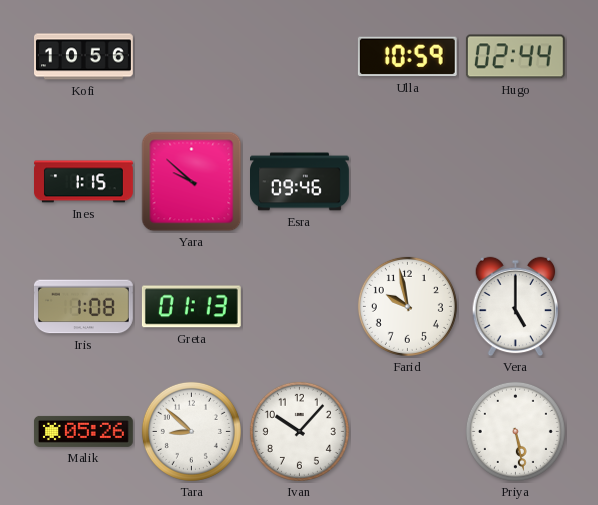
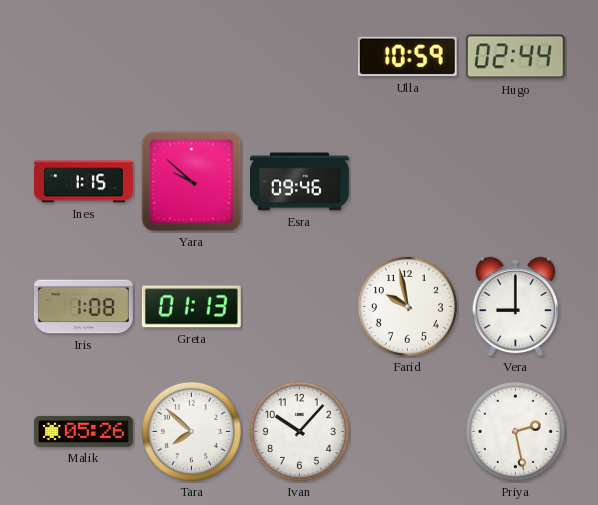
Kofi: 10:56 -> none
Vera: 5:00 -> 9:00
Tara: 8:52 -> 7:52
Priya: 5:28 -> 2:28
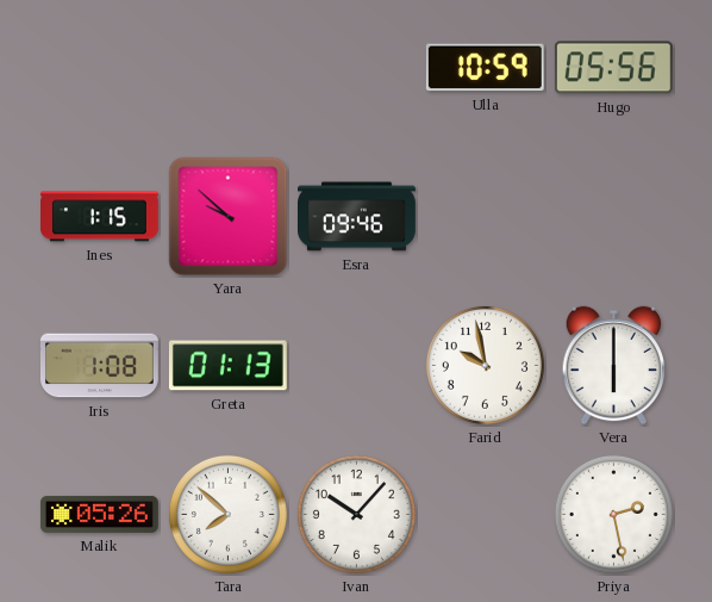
Hugo: 02:44 -> 05:56
Vera: 9:00 -> 6:00
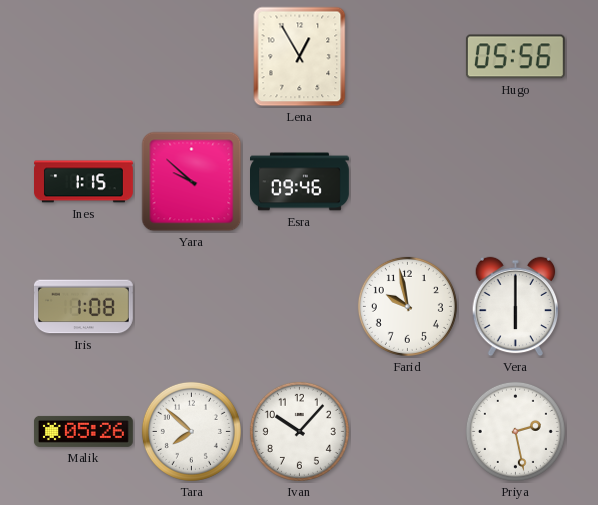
Lena: none -> 12:55
Ulla: 10:59 -> none
Greta: 01:13 -> none
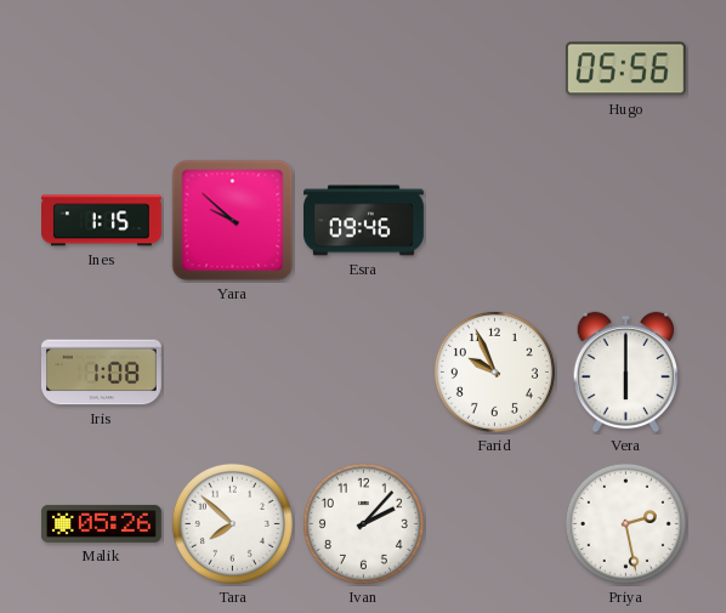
Lena: 12:55 -> none
Farid: 9:58 -> 9:56
Ivan: 10:07 -> 2:07
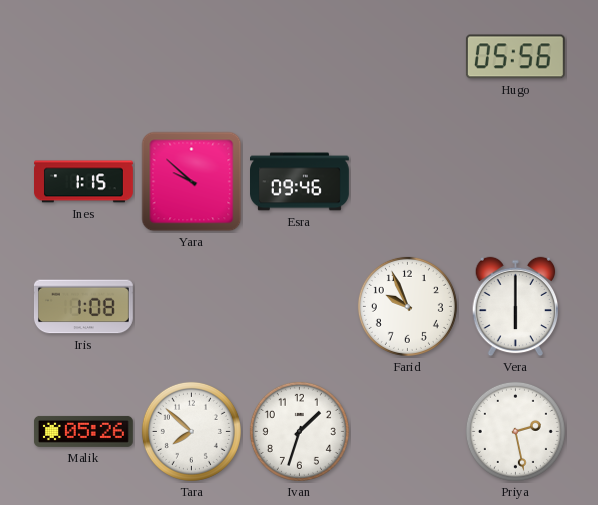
Ivan: 2:07 -> 1:33
